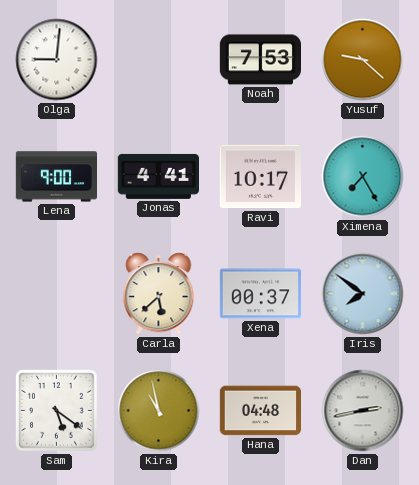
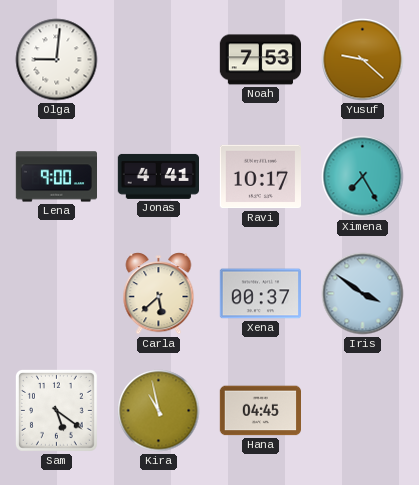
Iris: 7:51 -> 3:51
Hana: 04:48 -> 04:45
Dan: 2:43 -> none
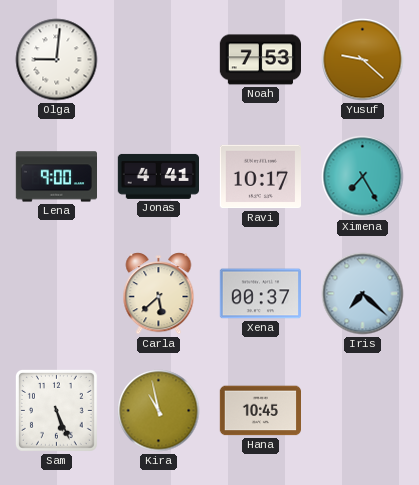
Iris: 3:51 -> 7:22
Sam: 5:21 -> 5:26
Hana: 04:45 -> 10:45
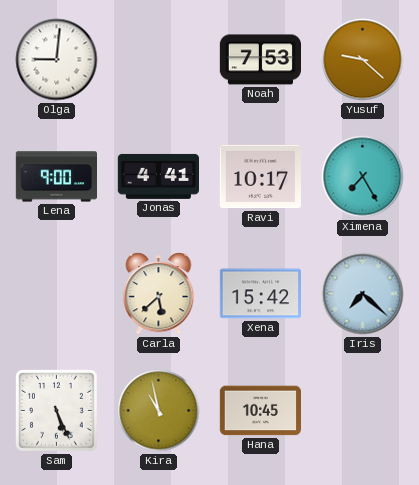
Xena: 00:37 -> 15:42
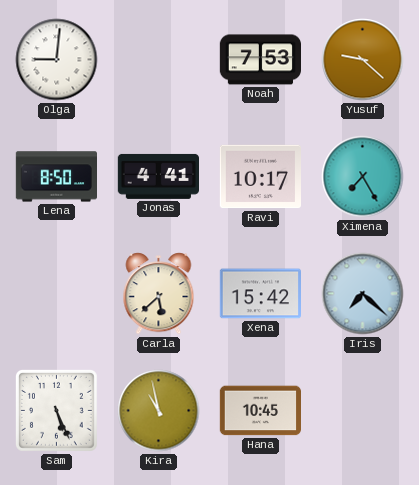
Lena: 9:00 -> 8:50
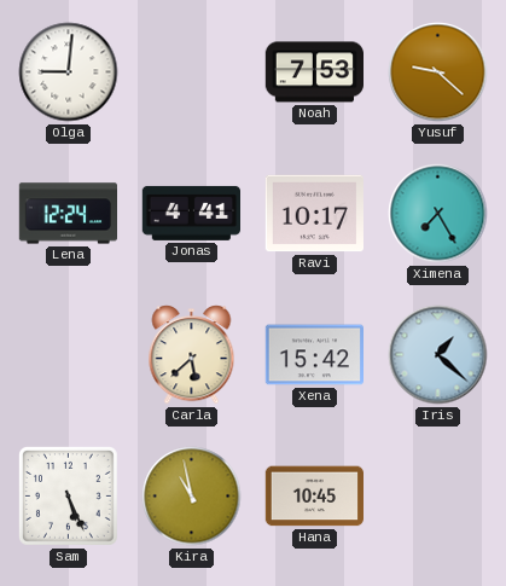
Lena: 8:50 -> 12:24
Iris: 7:22 -> 1:22
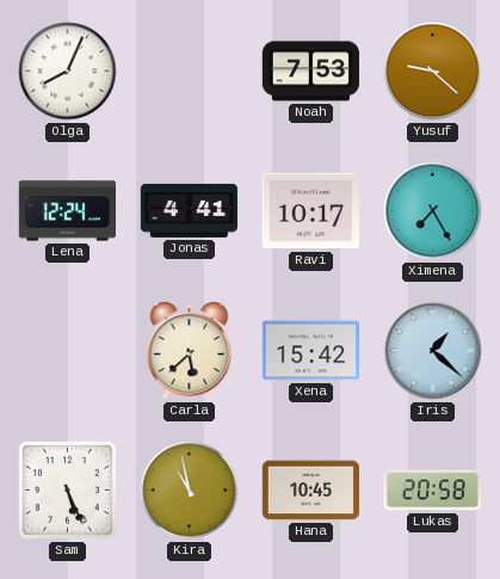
Olga: 9:01 -> 8:04
Lukas: none -> 20:58
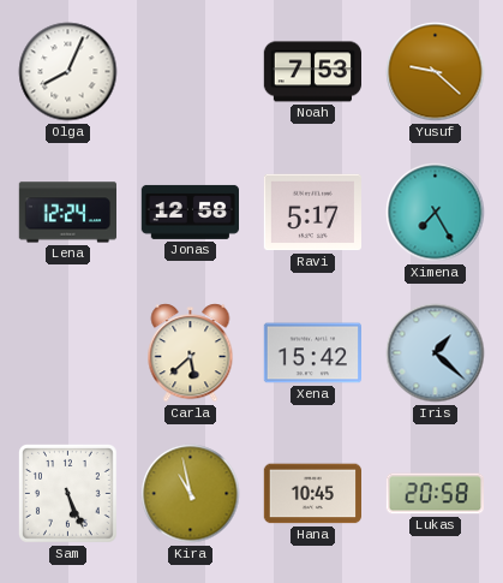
Jonas: 4:41 -> 12:58
Ravi: 10:17 -> 5:17
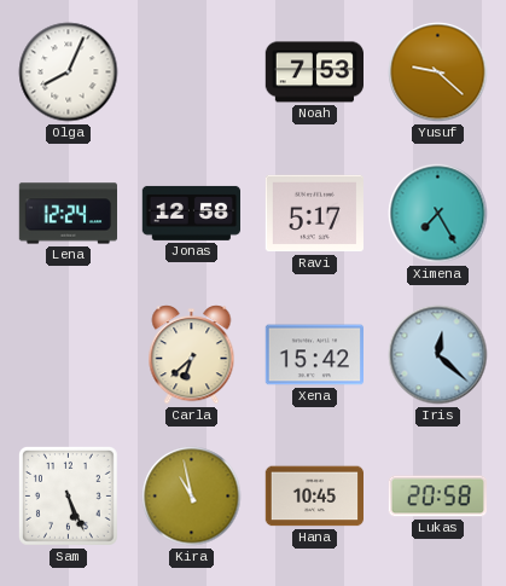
Carla: 5:38 -> 6:38
Iris: 1:22 -> 12:22
